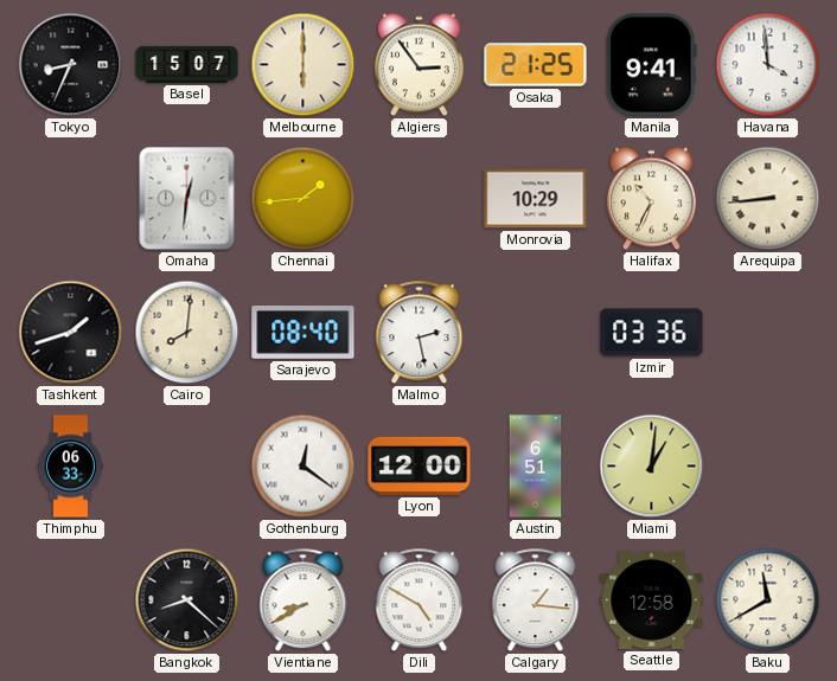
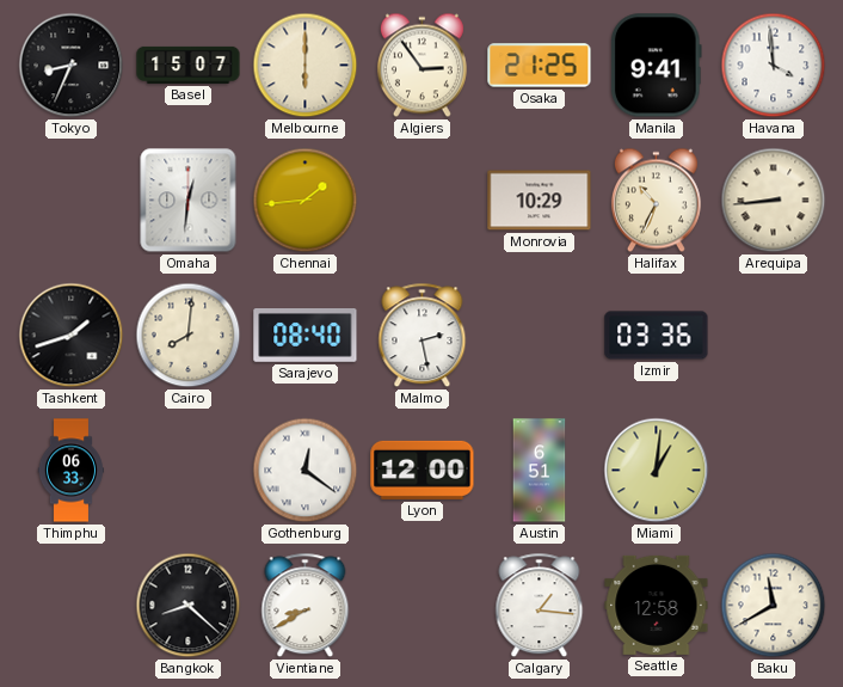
Dili: 4:50 -> none
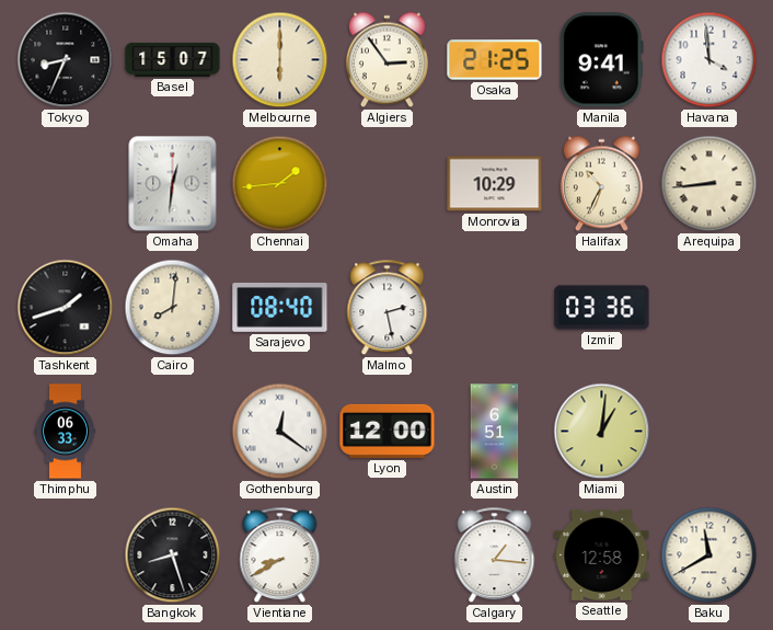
Bangkok: 8:22 -> 8:27
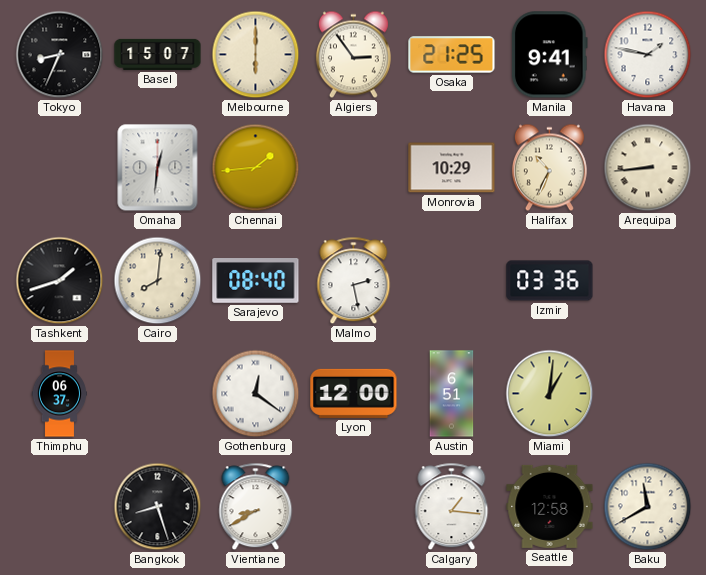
Havana: 3:59 -> 1:47
Thimphu: 06:33 -> 06:37
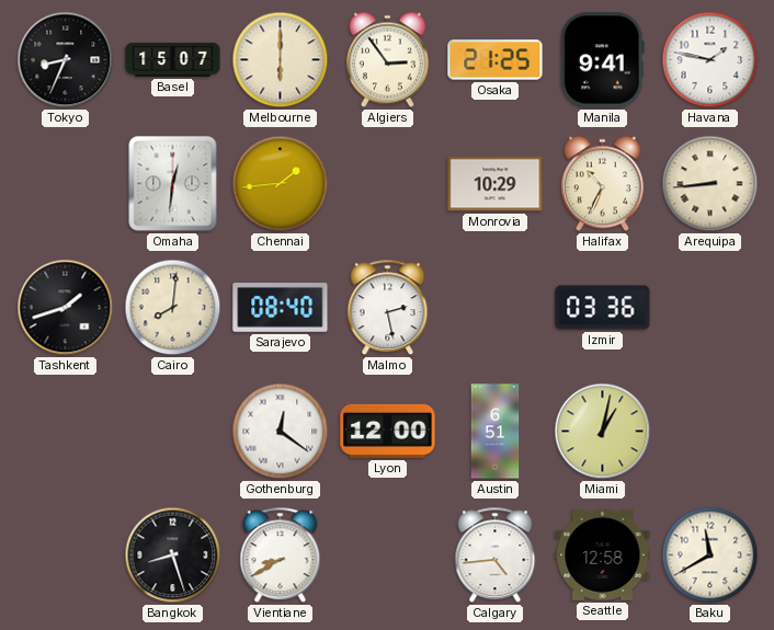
Thimphu: 06:37 -> none
Miami: 1:01 -> 1:02
Calgary: 1:16 -> 4:44
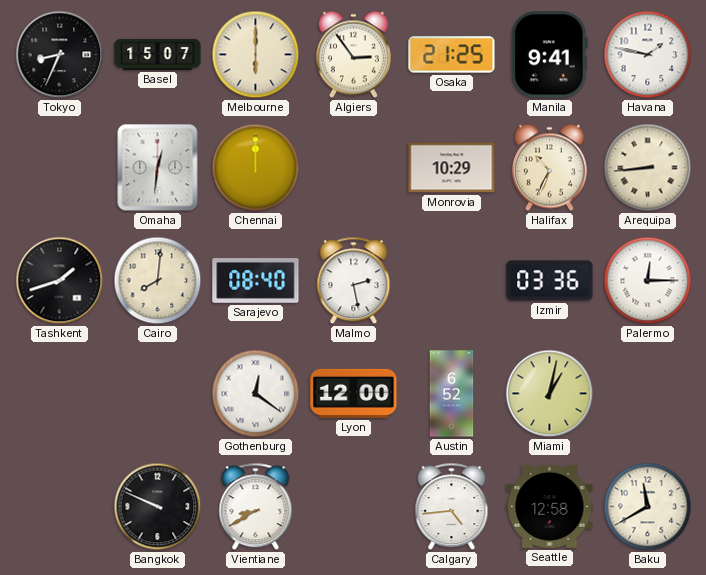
Chennai: 1:44 -> 12:00
Palermo: none -> 12:15
Austin: 6:51 -> 6:52
Bangkok: 8:27 -> 9:49
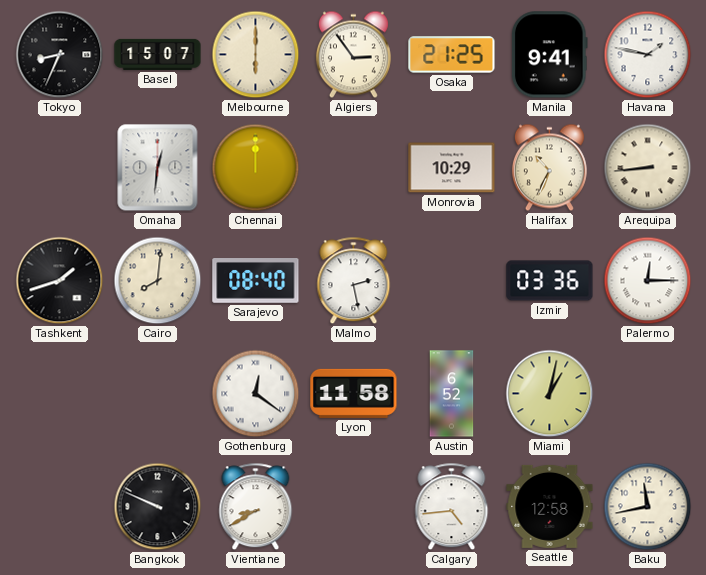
Lyon: 12:00 -> 11:58
Baku: 11:40 -> 11:43
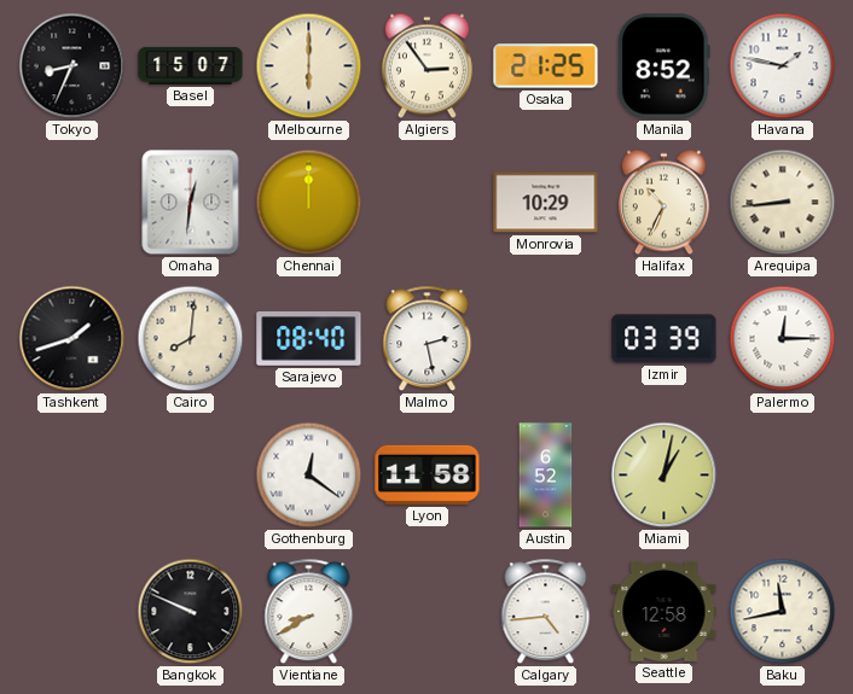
Manila: 9:41 -> 8:52
Izmir: 03:36 -> 03:39
